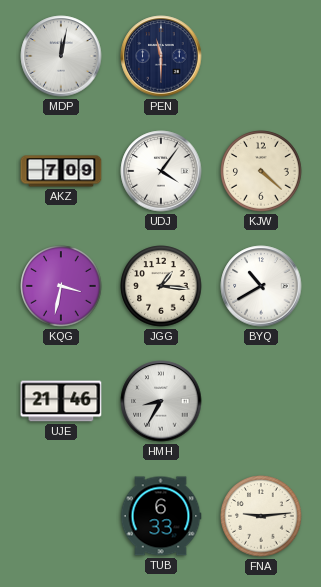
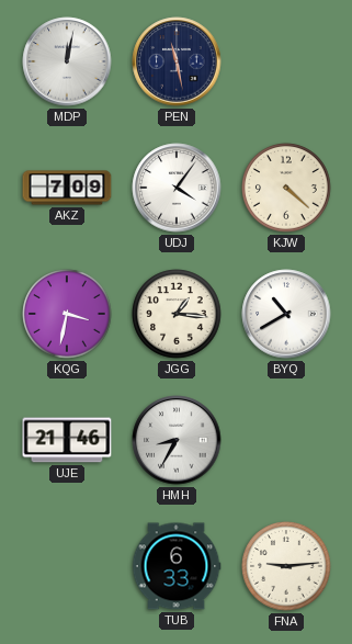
PEN: 11:30 -> 11:28
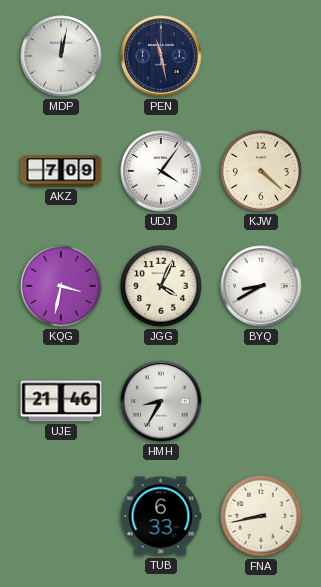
JGG: 1:16 -> 4:04
BYQ: 10:40 -> 8:40
FNA: 9:14 -> 8:43
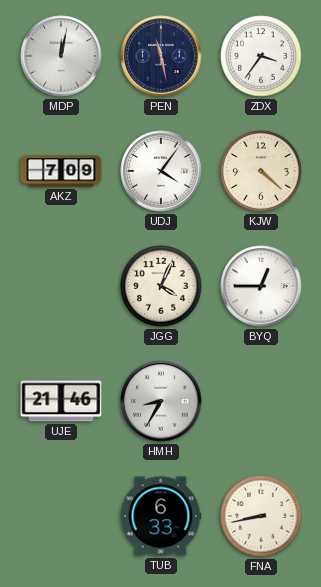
ZDX: none -> 3:36
KQG: 3:32 -> none
BYQ: 8:40 -> 12:45
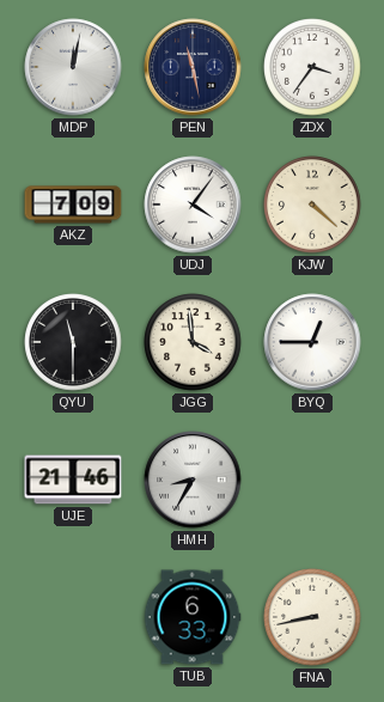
QYU: none -> 11:30
JGG: 4:04 -> 3:59
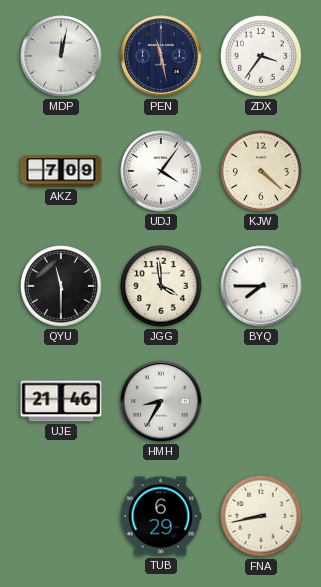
BYQ: 12:45 -> 7:45
TUB: 6:33 -> 6:29
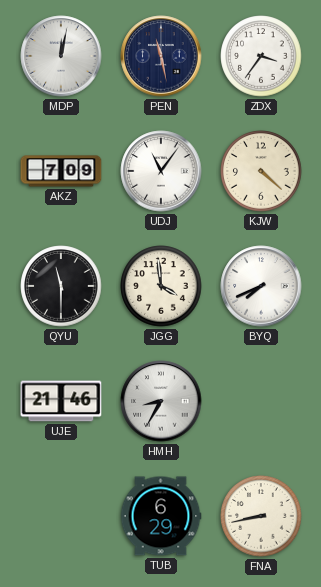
UDJ: 4:06 -> 11:06
BYQ: 7:45 -> 7:41
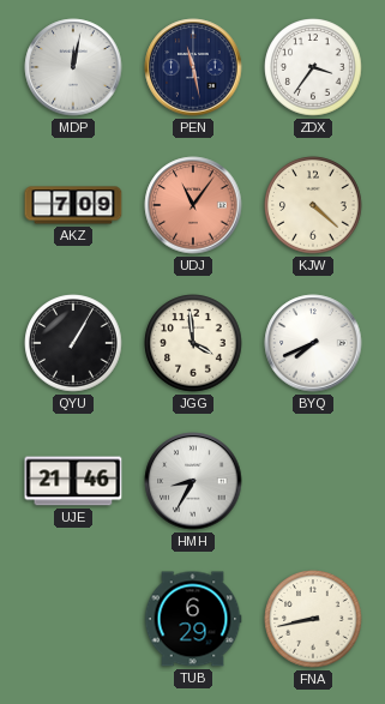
UDJ dial: white -> salmon
QYU: 11:30 -> 1:05
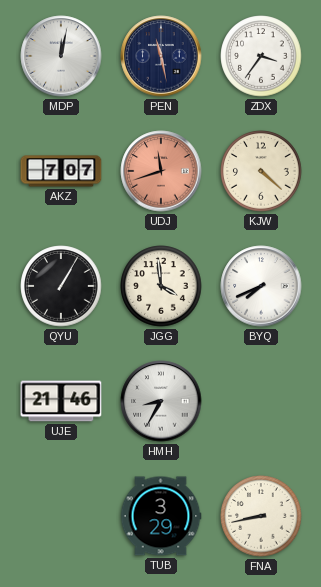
AKZ: 7:09 -> 7:07
UDJ: 11:06 -> 11:42
TUB: 6:29 -> 3:29
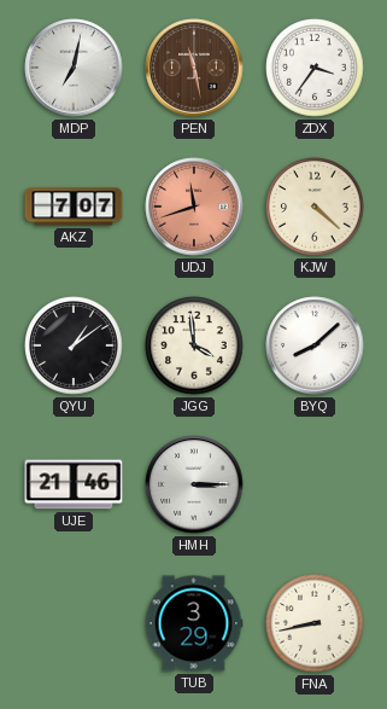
MDP: 12:02 -> 7:02
PEN dial: navy -> brown
QYU: 1:05 -> 1:09
BYQ: 7:41 -> 8:08
HMH: 8:35 -> 3:15
